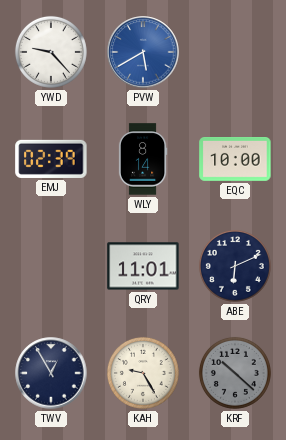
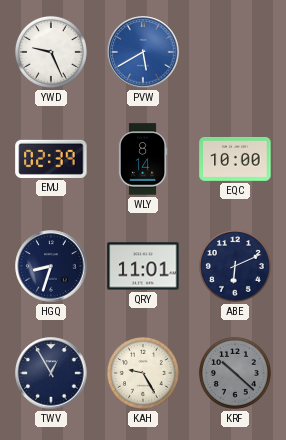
YWD: 9:23 -> 9:26
HGQ: none -> 8:33
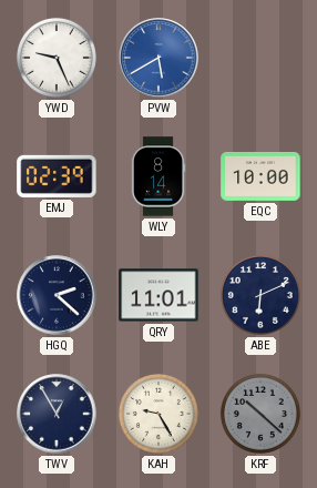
HGQ: 8:33 -> 2:22
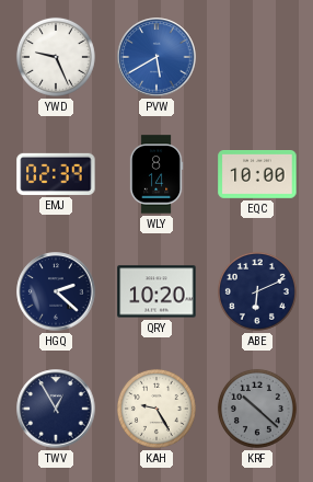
QRY: 11:01 -> 10:20
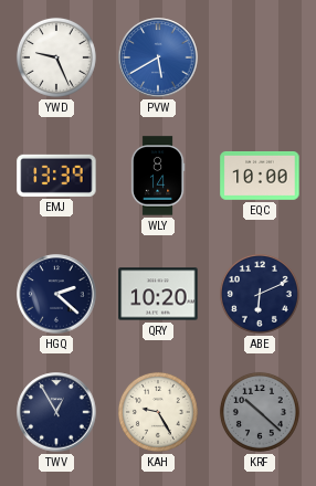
EMJ: 02:39 -> 13:39
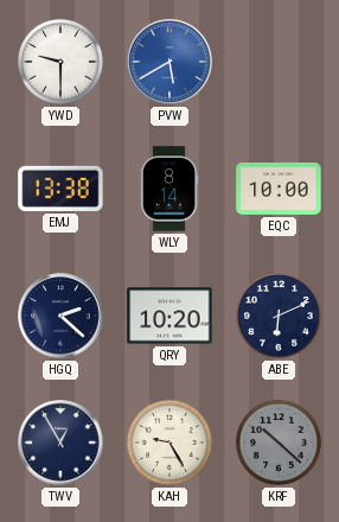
YWD: 9:26 -> 9:30
EMJ: 13:39 -> 13:38
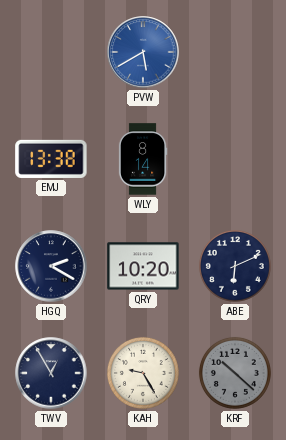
YWD: 9:30 -> none
EQC: 10:00 -> none
HGQ: 2:22 -> 2:20
